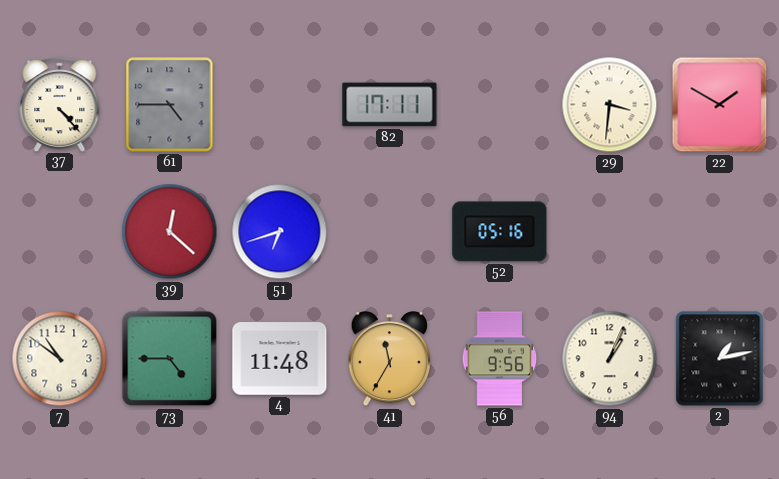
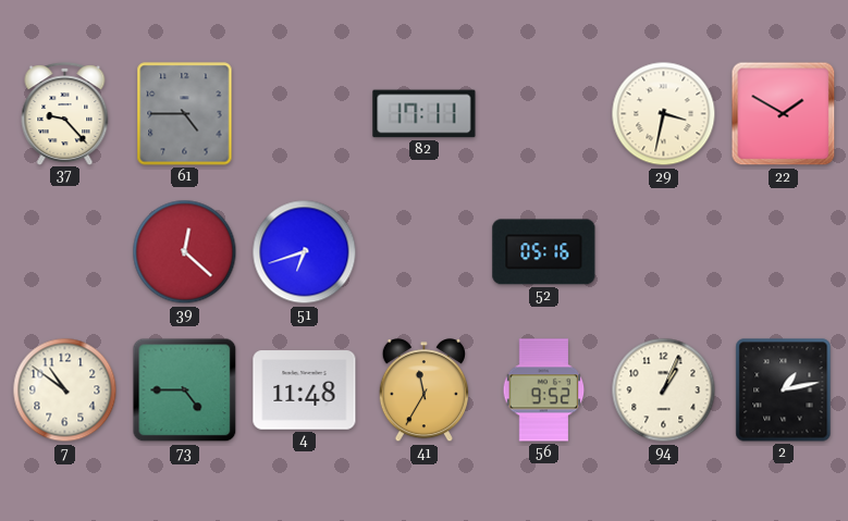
37: 4:23 -> 9:23
29: 3:31 -> 3:32
56: 9:56 -> 9:52
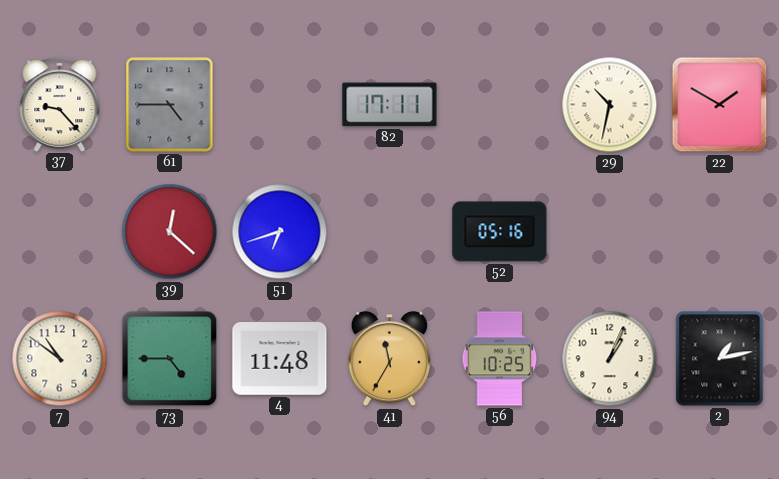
29: 3:32 -> 10:32
56: 9:52 -> 10:25
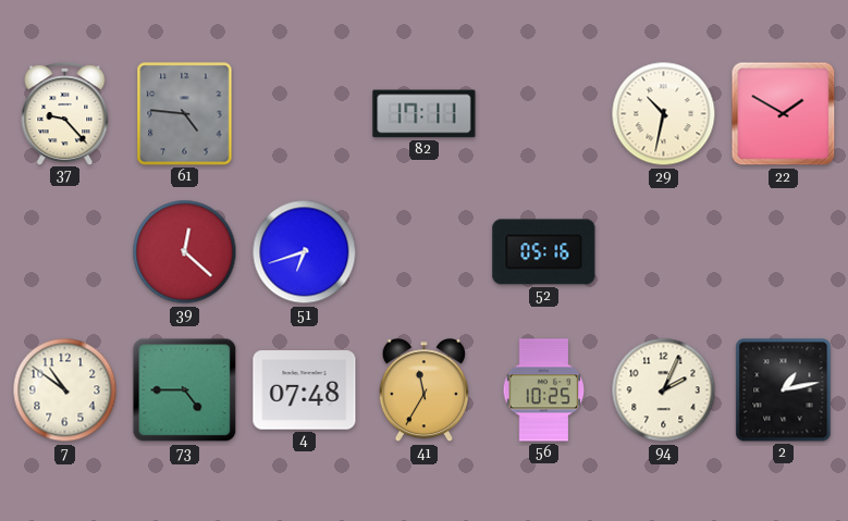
61: 4:45 -> 4:46
4: 11:48 -> 07:48
94: 1:04 -> 2:04
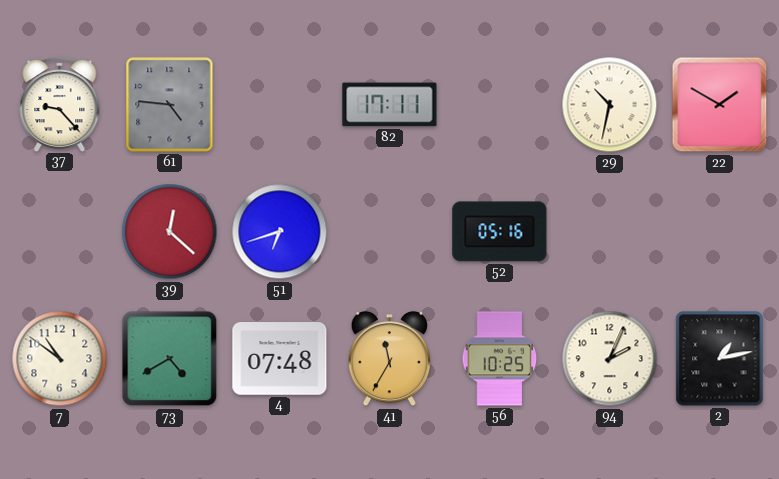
73: 4:45 -> 4:40
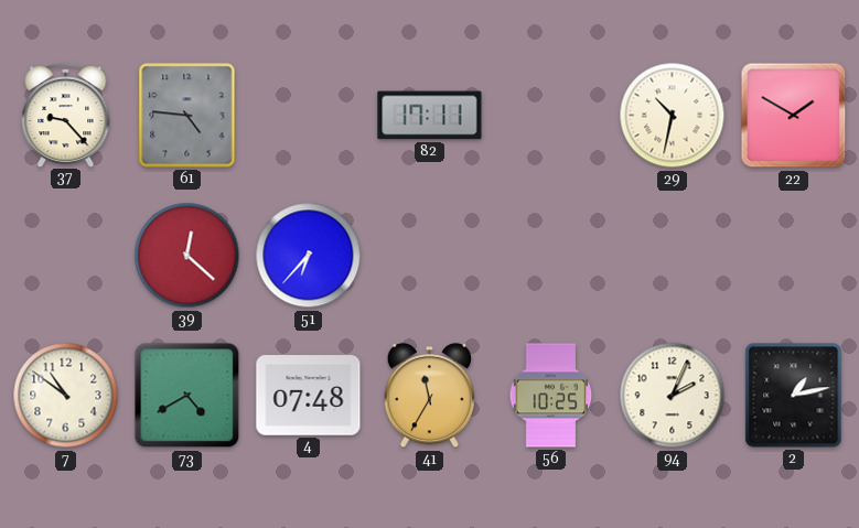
51: 6:42 -> 6:37
52: 05:16 -> none
